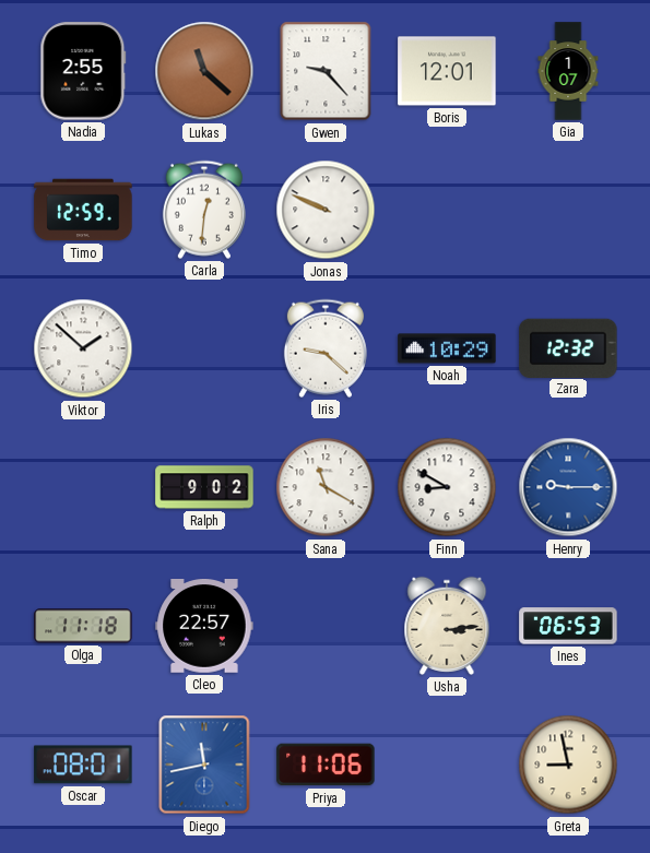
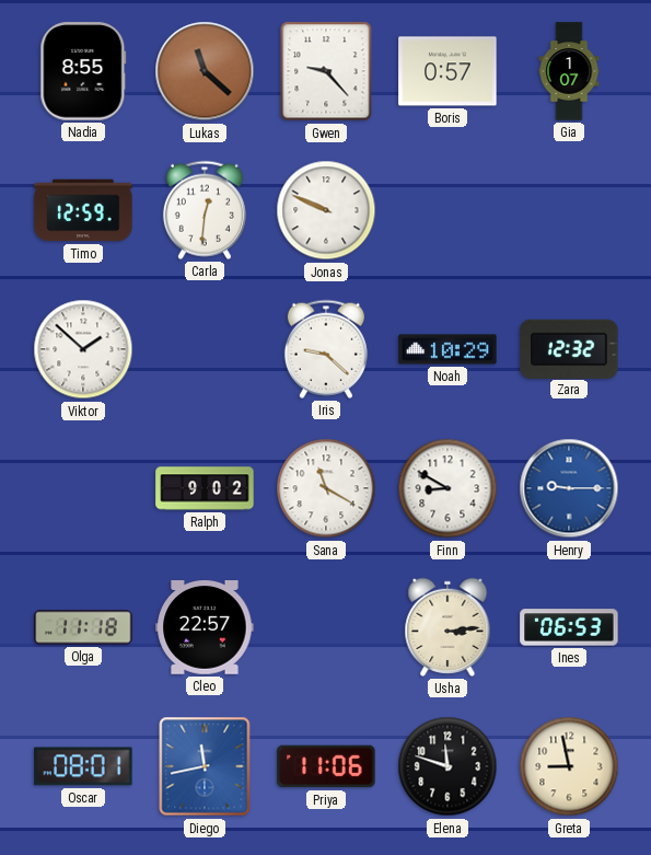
Nadia: 2:55 -> 8:55
Boris: 12:01 -> 0:57
Elena: none -> 11:48
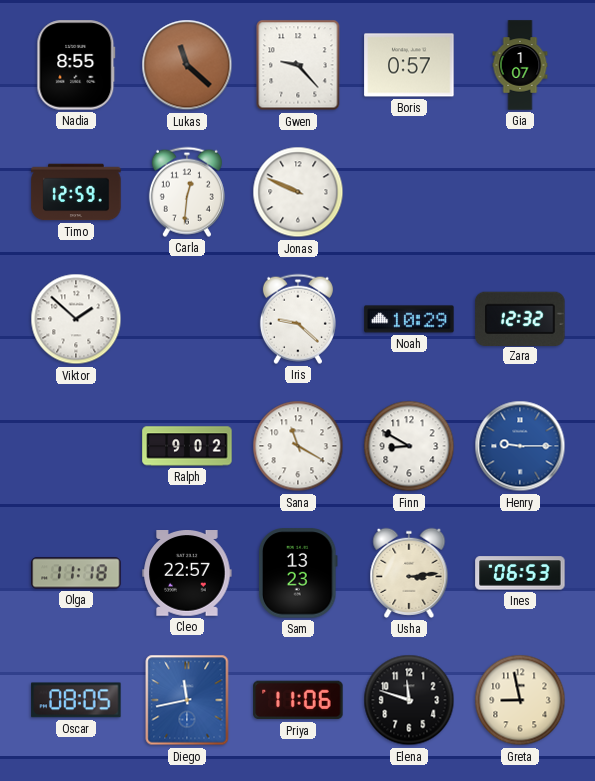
Sam: none -> 13:23
Oscar: 08:01 -> 08:05
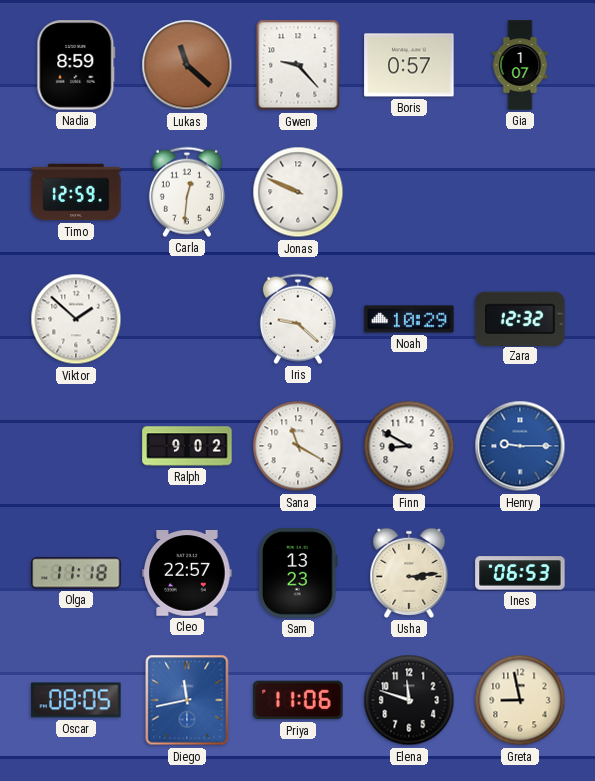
Nadia: 8:55 -> 8:59
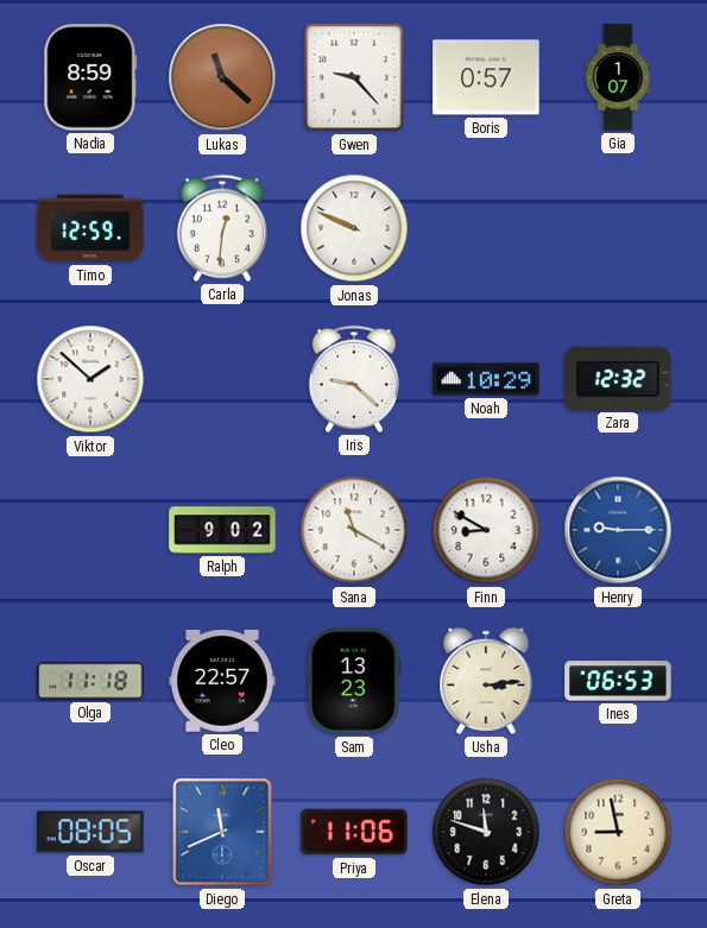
Diego: 11:43 -> 11:41
